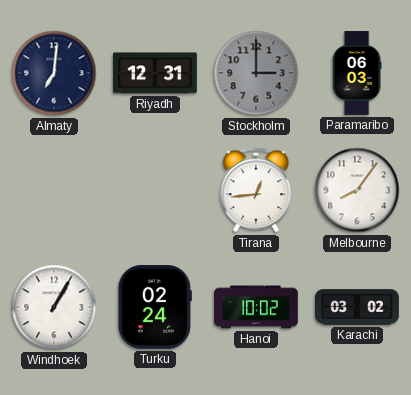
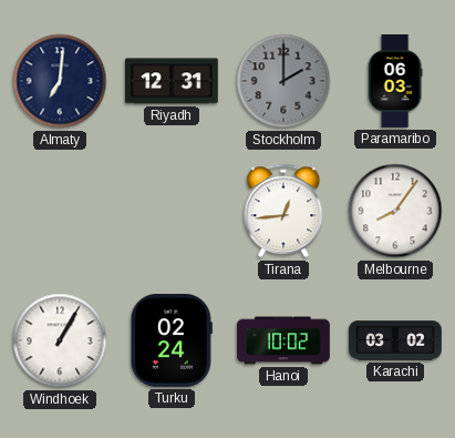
Stockholm: 3:00 -> 2:00
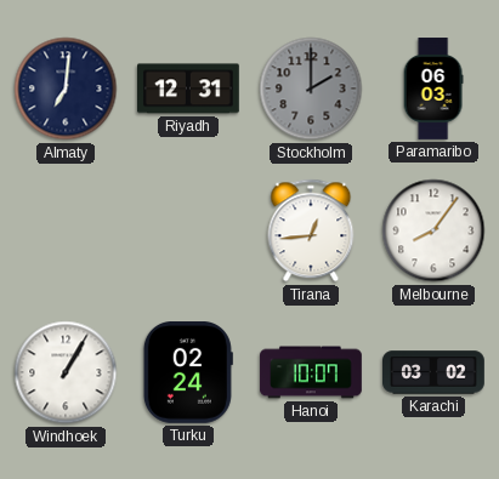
Hanoi: 10:02 -> 10:07
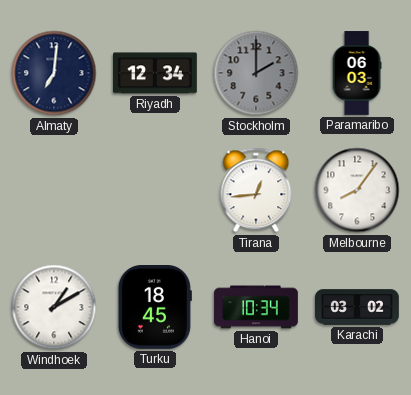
Riyadh: 12:31 -> 12:34
Windhoek: 1:05 -> 1:10
Turku: 02:24 -> 18:45
Hanoi: 10:07 -> 10:34
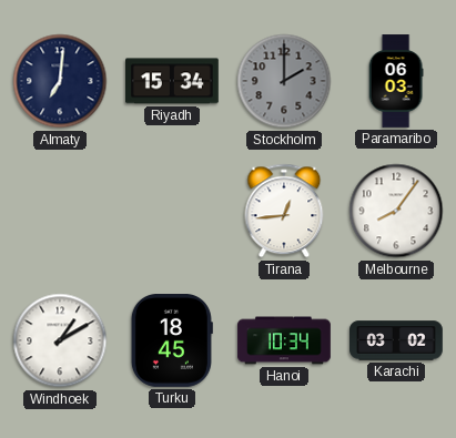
Riyadh: 12:34 -> 15:34
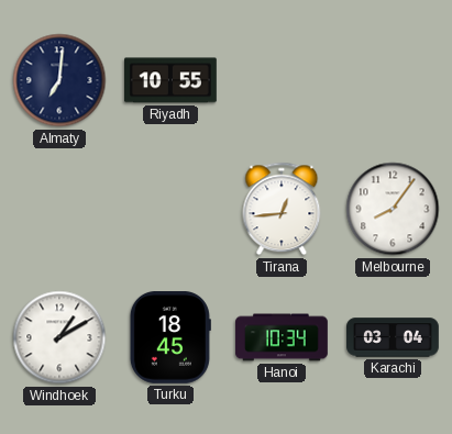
Riyadh: 15:34 -> 10:55
Stockholm: 2:00 -> none
Paramaribo: 06:03 -> none
Karachi: 03:02 -> 03:04
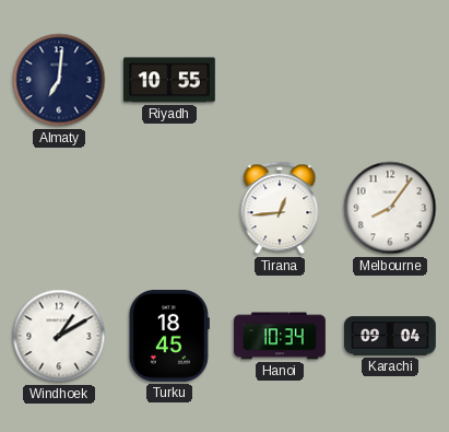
Karachi: 03:04 -> 09:04
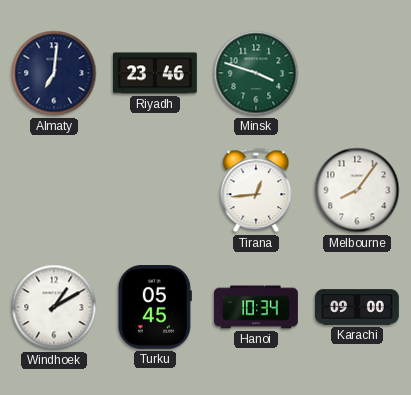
Riyadh: 10:55 -> 23:46
Minsk: none -> 3:48
Turku: 18:45 -> 05:45
Karachi: 09:04 -> 09:00
